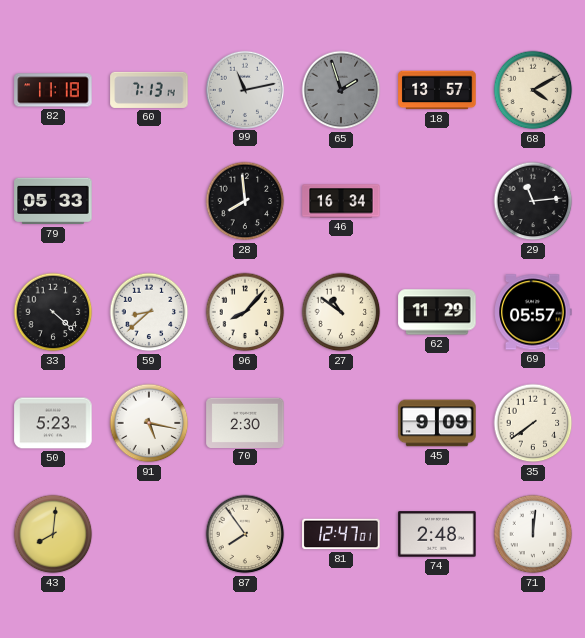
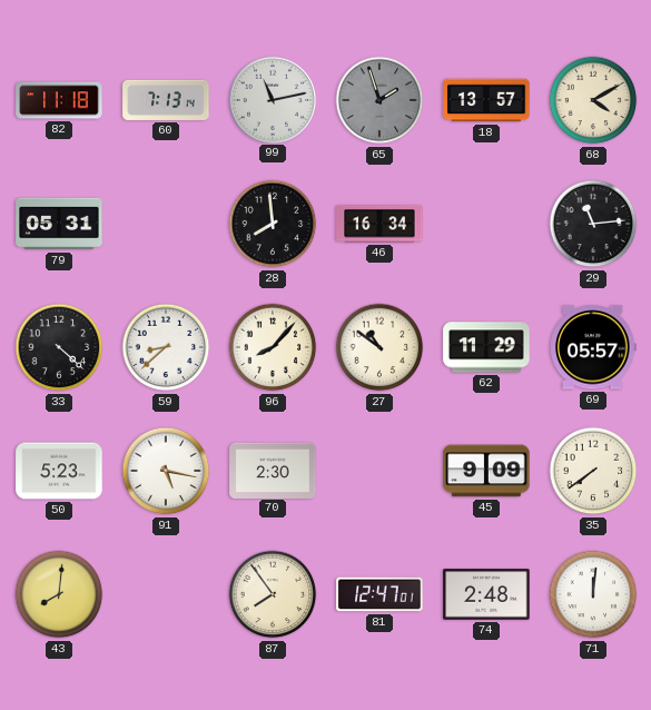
79: 05:33 -> 05:31
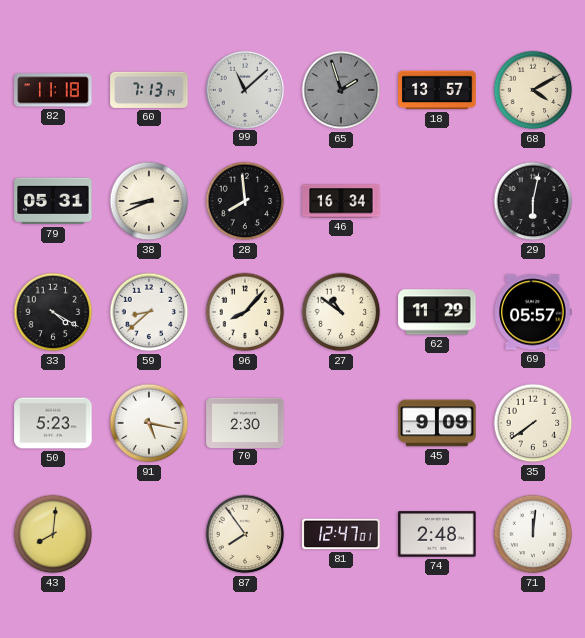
99: 11:13 -> 11:08
38: none -> 8:41
29: 11:14 -> 6:02
33: 4:22 -> 4:20
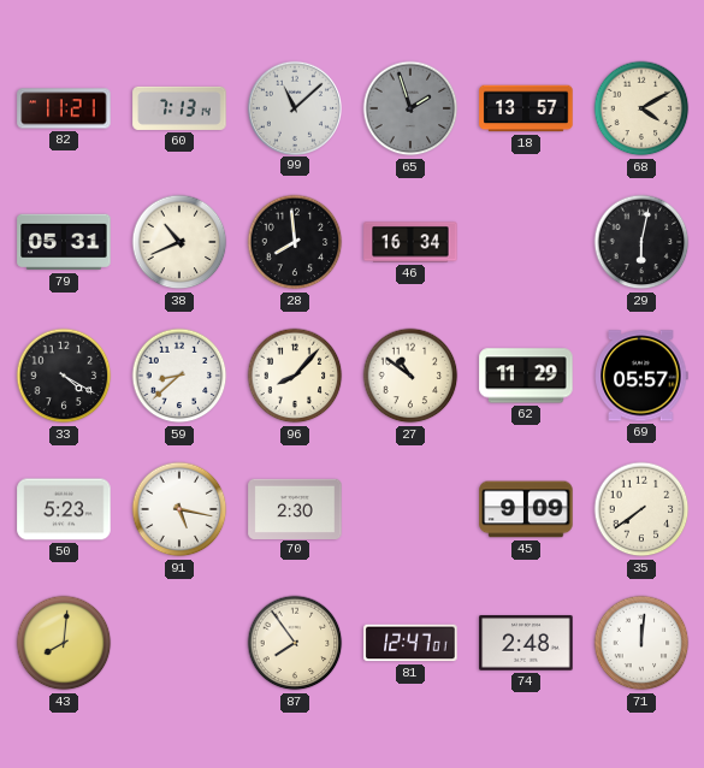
82: 11:18 -> 11:21
38: 8:41 -> 10:41
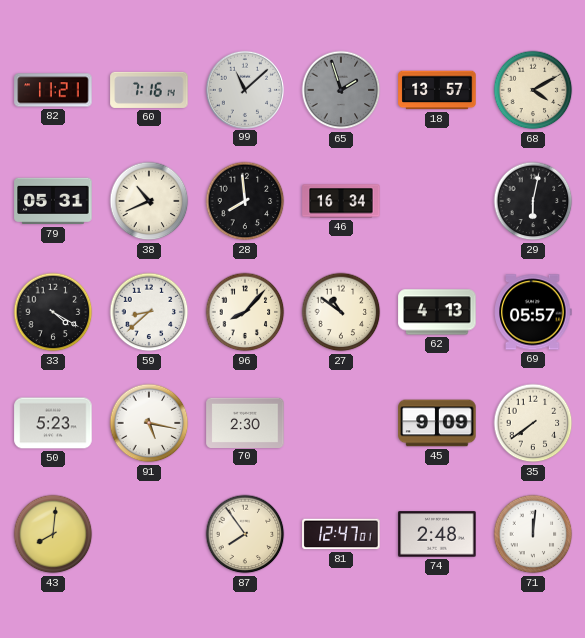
60: 7:13 -> 7:16
62: 11:29 -> 4:13
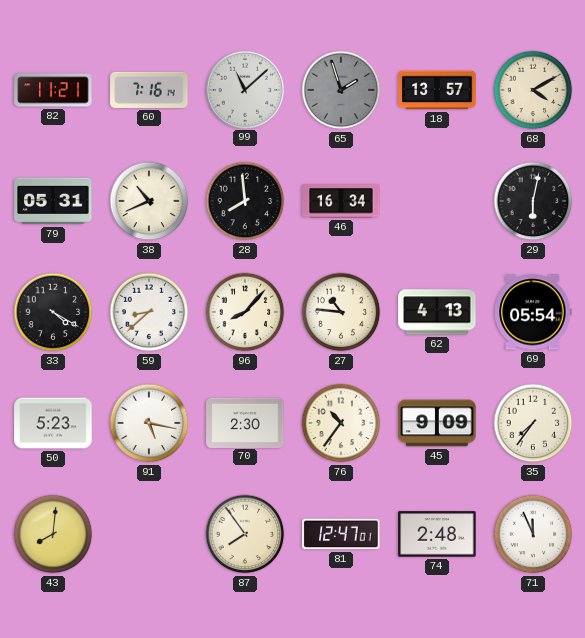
27: 10:51 -> 10:46
69: 05:57 -> 05:54
76: none -> 10:36
35: 7:39 -> 7:36
71: 12:01 -> 11:56
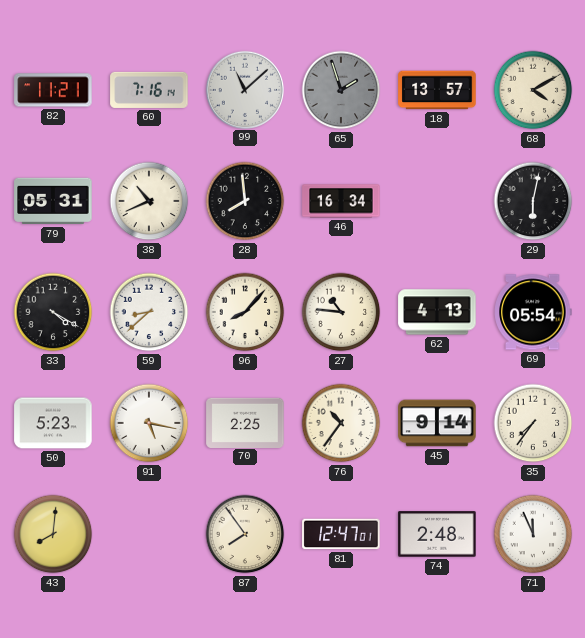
70: 2:30 -> 2:25
45: 9:09 -> 9:14
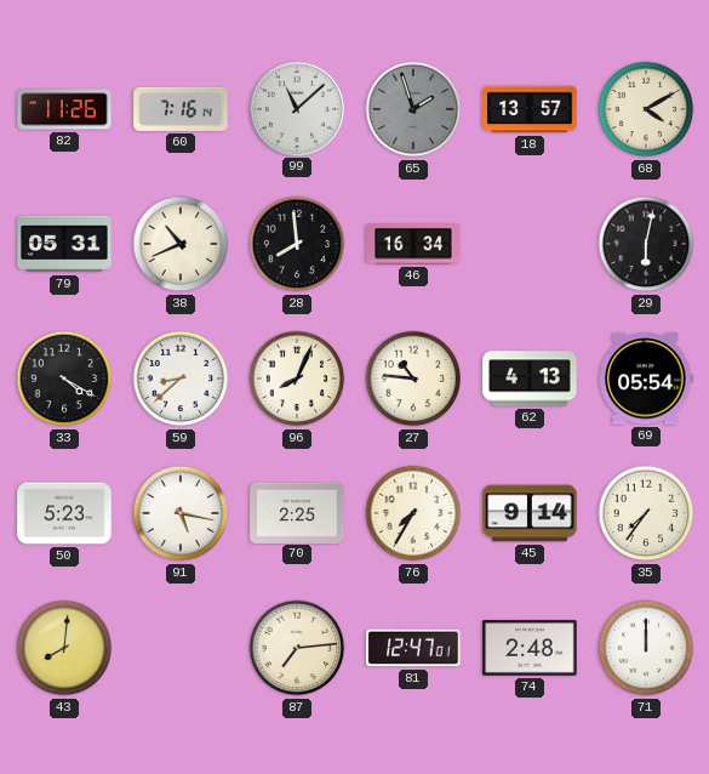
82: 11:21 -> 11:26
96: 8:07 -> 8:04
76: 10:36 -> 7:35
87: 7:54 -> 7:14
71: 11:56 -> 12:00
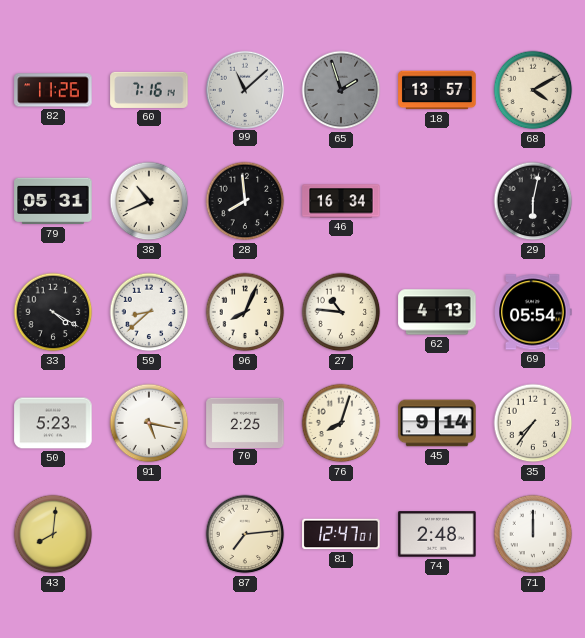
76: 7:35 -> 8:03
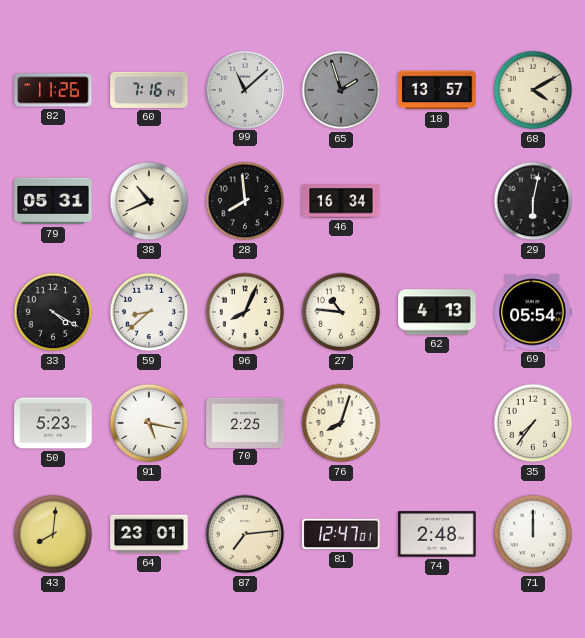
45: 9:14 -> none
64: none -> 23:01
